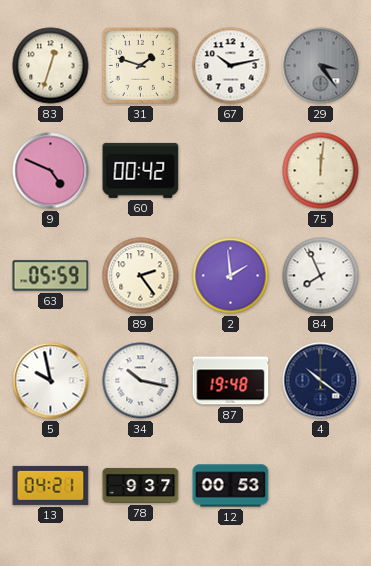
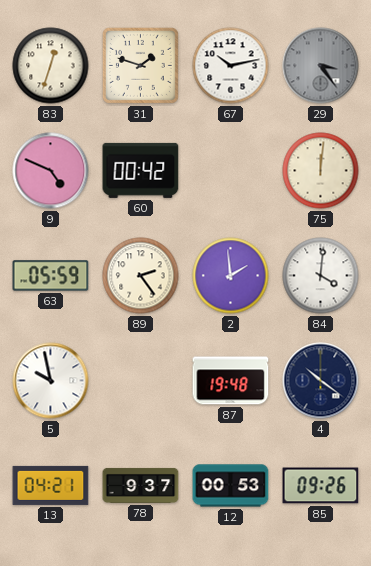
84: 7:56 -> 4:01
34: 10:17 -> none
85: none -> 09:26
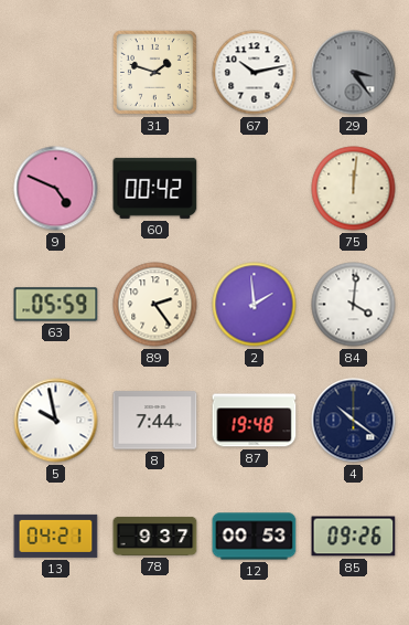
83: 12:33 -> none
8: none -> 7:44
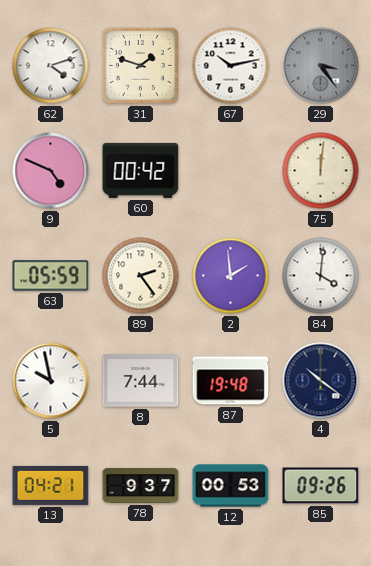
62: none -> 4:12
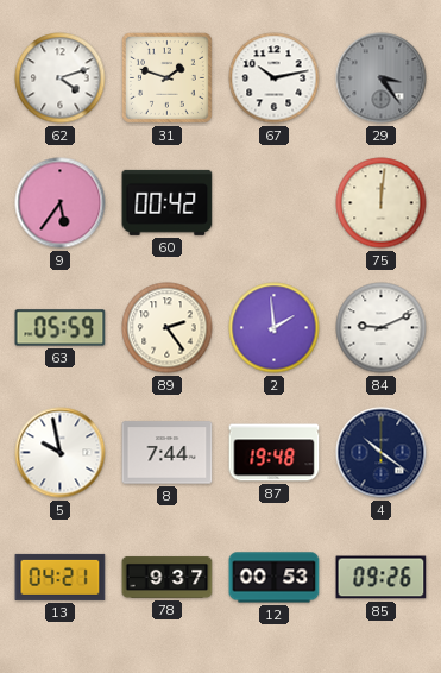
9: 4:49 -> 5:36
84: 4:01 -> 9:11
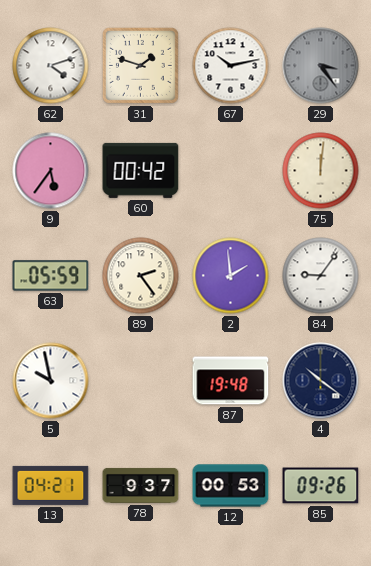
84: 9:11 -> 9:06
8: 7:44 -> none
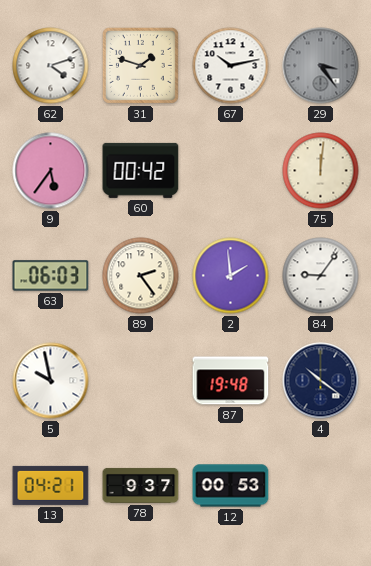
63: 05:59 -> 06:03
85: 09:26 -> none
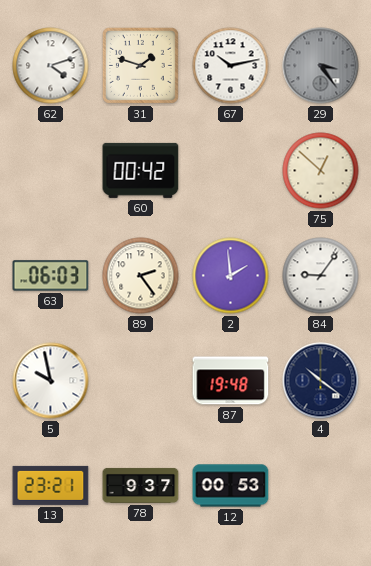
9: 5:36 -> none
75: 12:01 -> 12:52
13: 04:21 -> 23:21
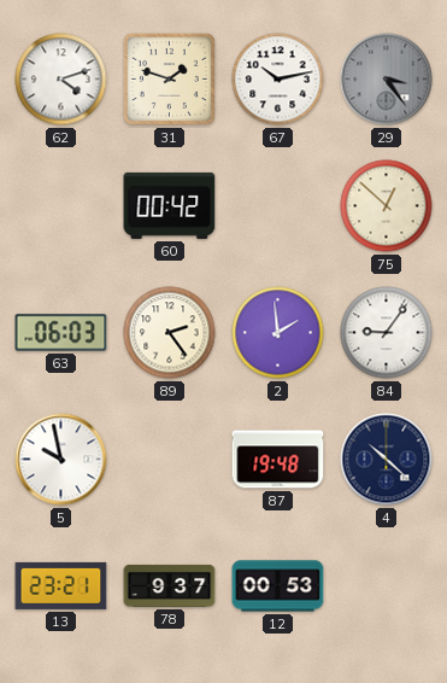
4: 10:21 -> 10:22
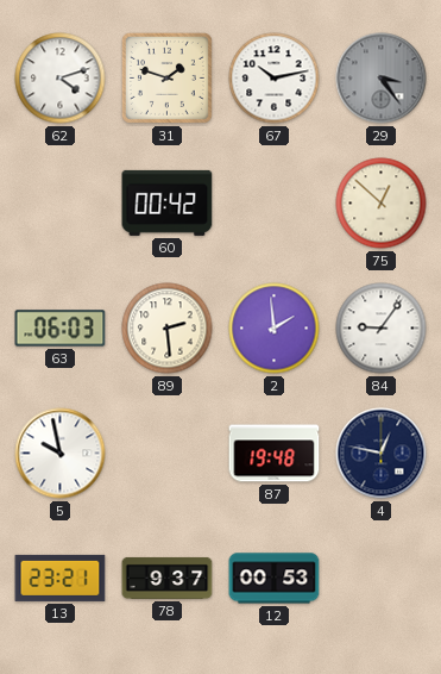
89: 2:24 -> 2:29
4: 10:22 -> 12:47
